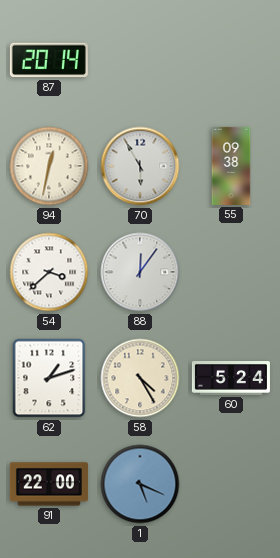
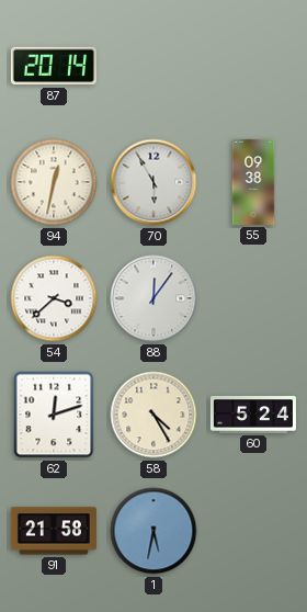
62: 1:12 -> 12:12
91: 22:00 -> 21:58
1: 5:19 -> 5:32
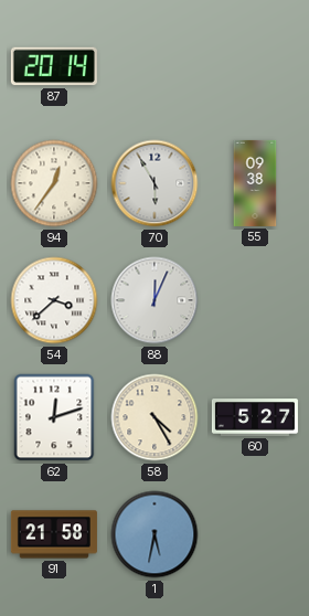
94: 12:32 -> 12:36
88: 12:06 -> 12:04
60: 5:24 -> 5:27
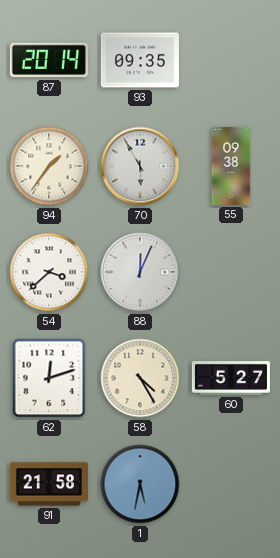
93: none -> 09:35
94: 12:36 -> 1:36
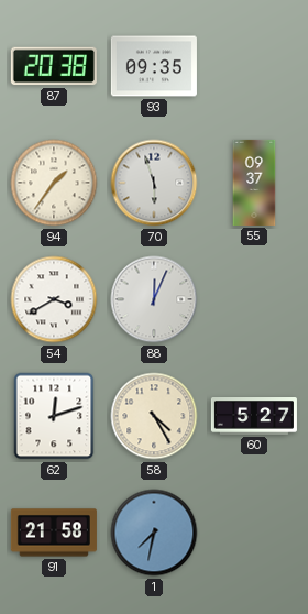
87: 20:14 -> 20:38
70: 5:55 -> 5:57
55: 09:38 -> 09:37
54: 3:38 -> 3:40
1: 5:32 -> 7:32
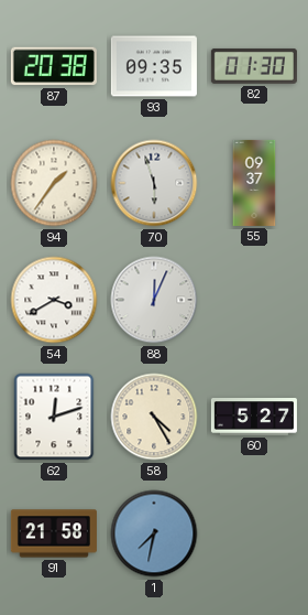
82: none -> 01:30
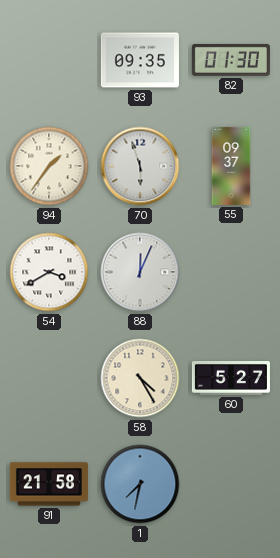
87: 20:38 -> none
62: 12:12 -> none
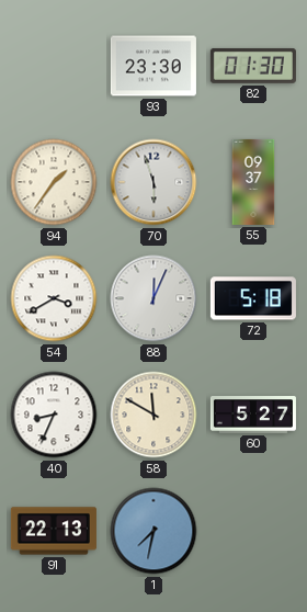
93: 09:35 -> 23:30
72: none -> 5:18
40: none -> 8:34
58: 4:25 -> 11:50
91: 21:58 -> 22:13
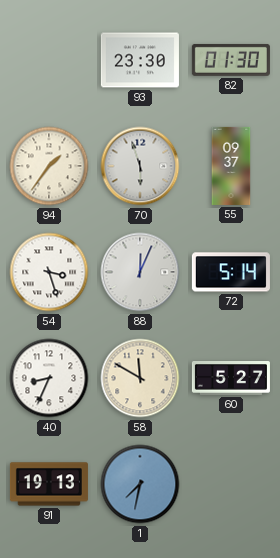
54: 3:40 -> 3:27
72: 5:18 -> 5:14
91: 22:13 -> 19:13
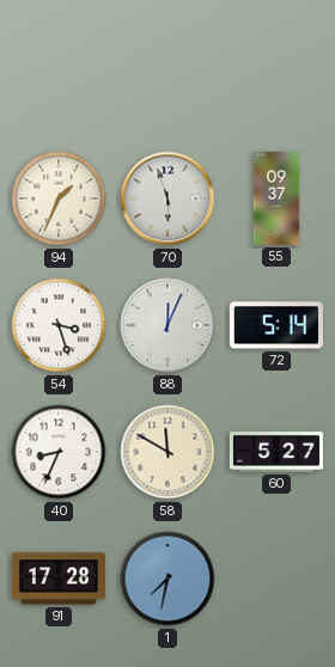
93: 23:30 -> none
82: 01:30 -> none
94: 1:36 -> 1:34
91: 19:13 -> 17:28
